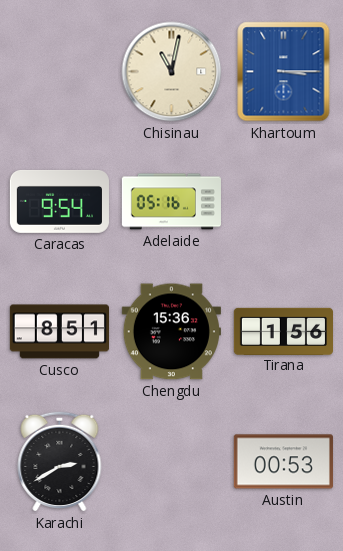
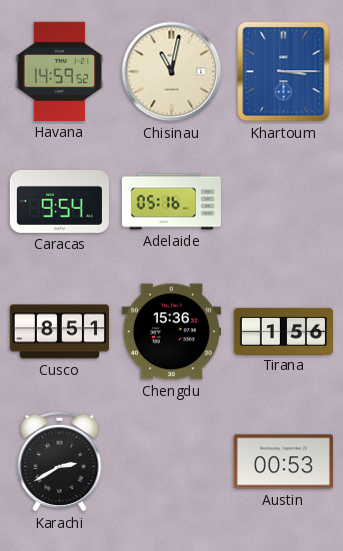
Havana: none -> 14:59
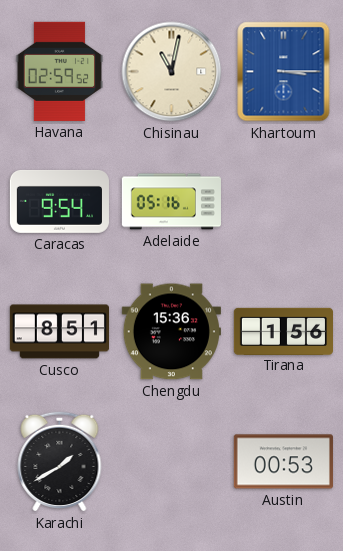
Havana: 14:59 -> 02:59
Karachi: 2:40 -> 1:40
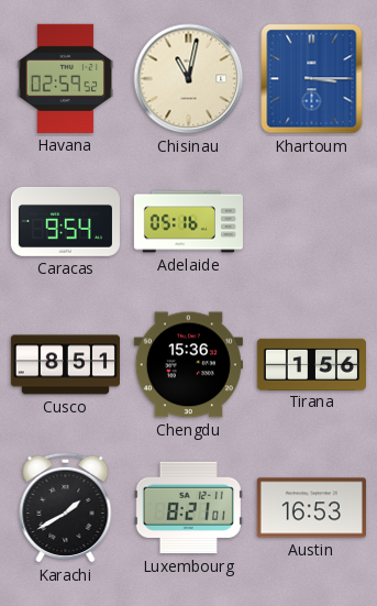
Luxembourg: none -> 8:21
Austin: 00:53 -> 16:53
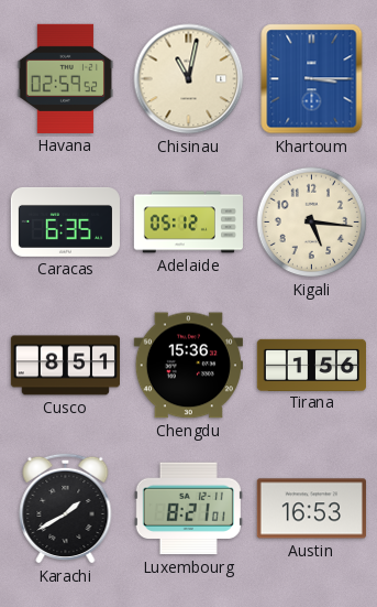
Caracas: 9:54 -> 6:35
Adelaide: 05:16 -> 05:12
Kigali: none -> 5:16
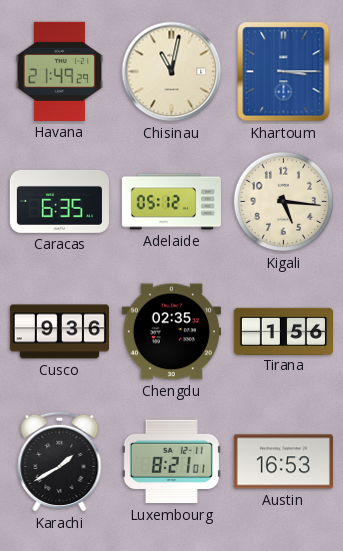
Havana: 02:59 -> 21:49
Cusco: 8:51 -> 9:36
Chengdu: 15:36 -> 02:35
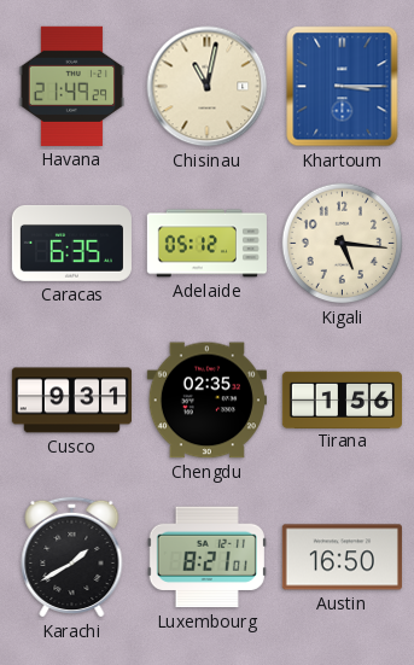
Cusco: 9:36 -> 9:31
Austin: 16:53 -> 16:50
